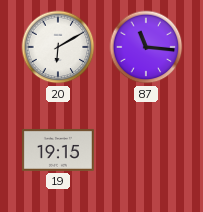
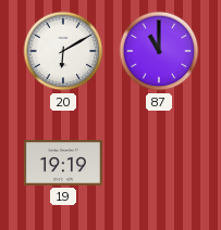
87: 11:16 -> 11:00
19: 19:15 -> 19:19
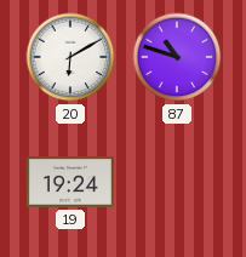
87: 11:00 -> 10:48
19: 19:19 -> 19:24
